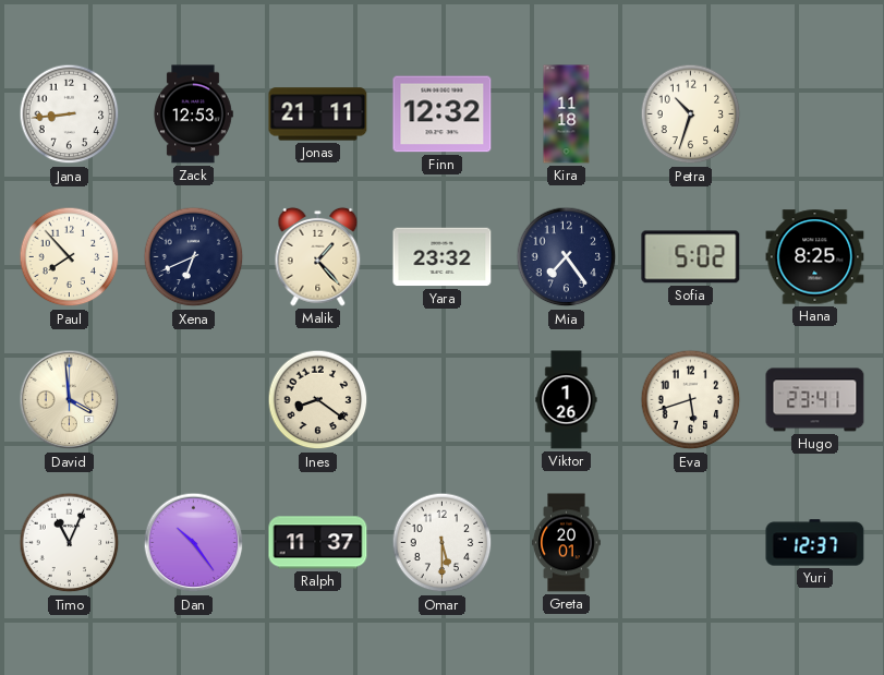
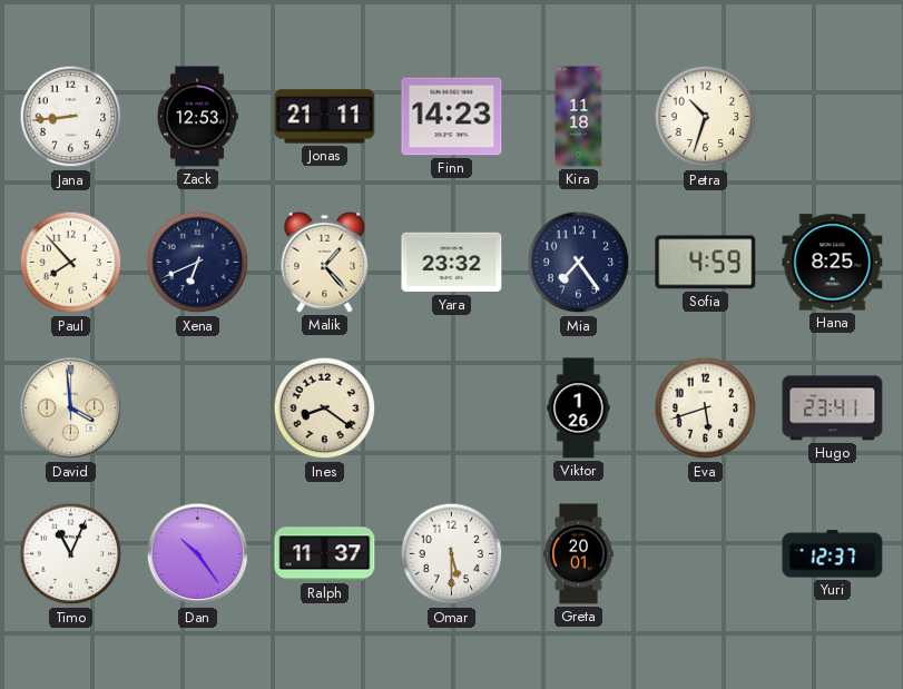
Finn: 12:32 -> 14:23
Sofia: 5:02 -> 4:59
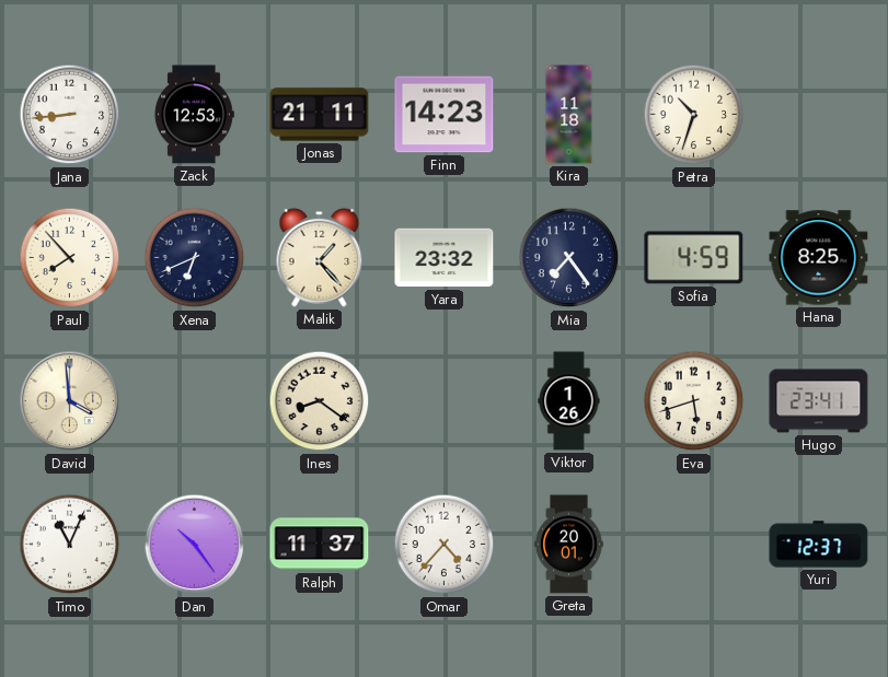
Omar: 5:30 -> 4:37
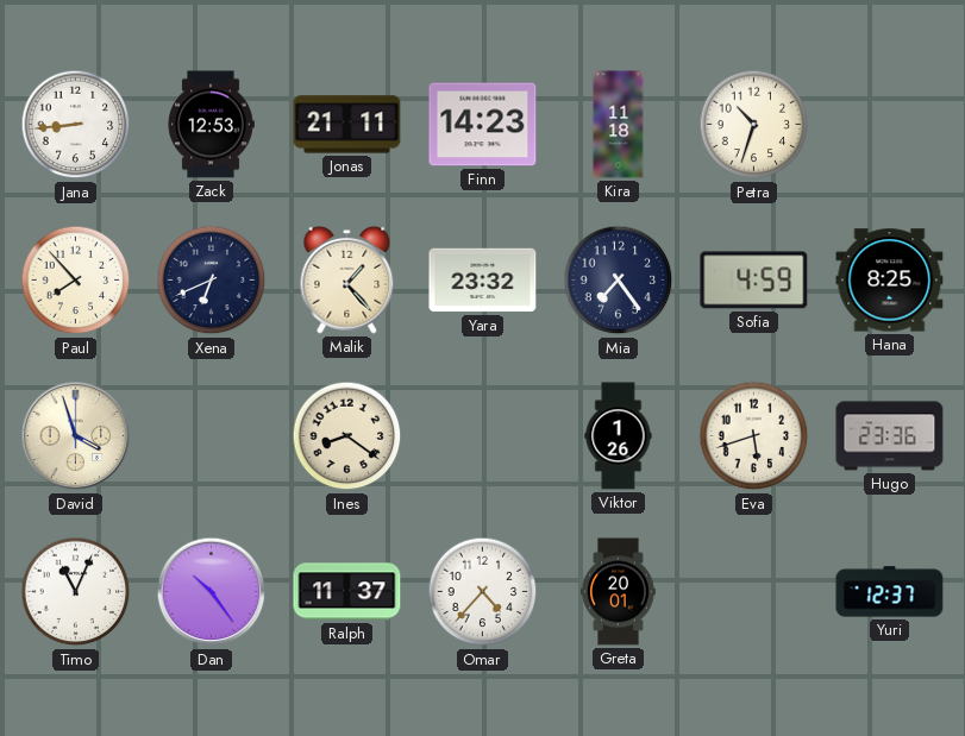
David: 3:59 -> 3:57
Hugo: 23:41 -> 23:36
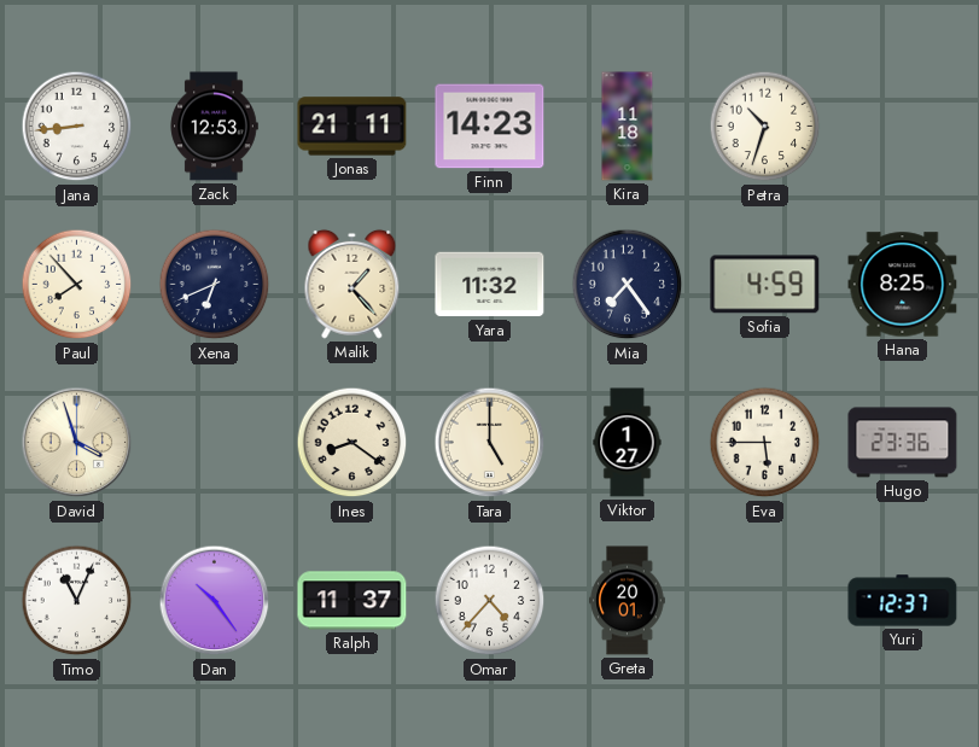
Yara: 23:32 -> 11:32
Tara: none -> 5:00
Viktor: 1:26 -> 1:27
Eva: 5:42 -> 5:45
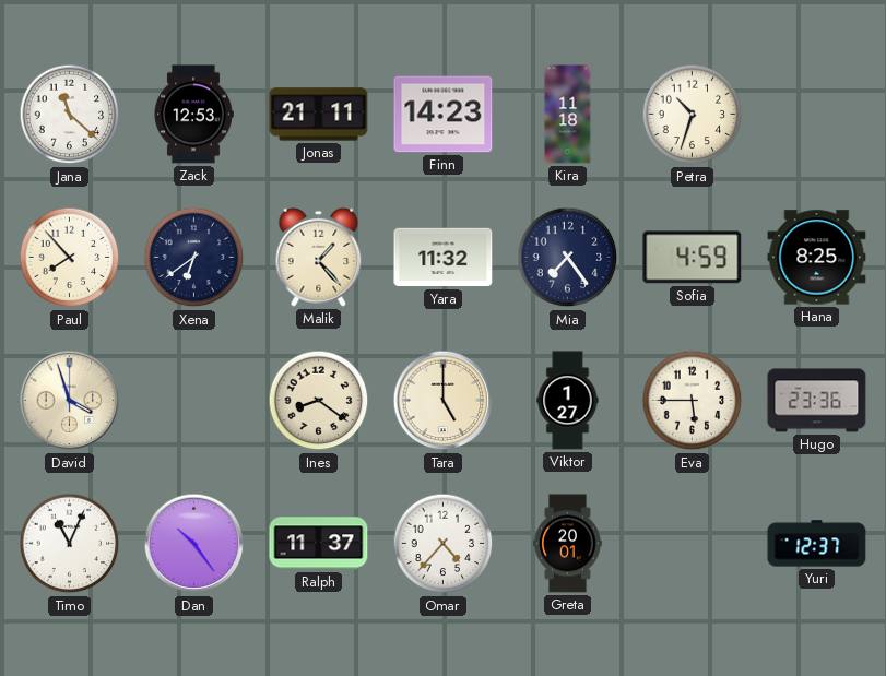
Jana: 8:44 -> 11:22
Xena: 6:41 -> 6:39
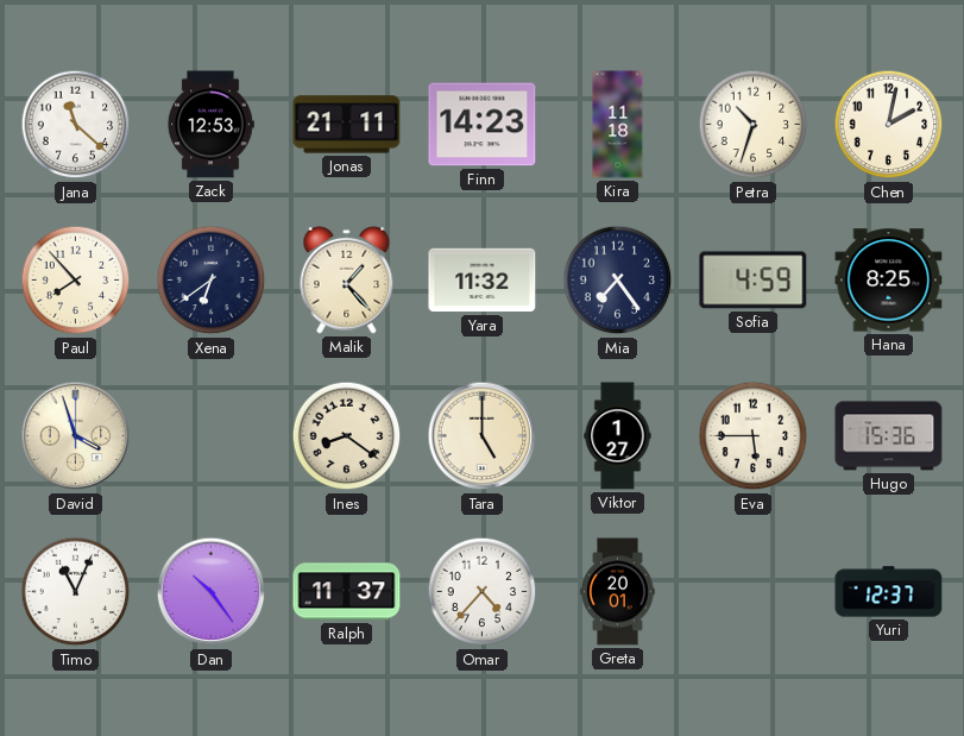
Chen: none -> 2:02
Hugo: 23:36 -> 15:36
